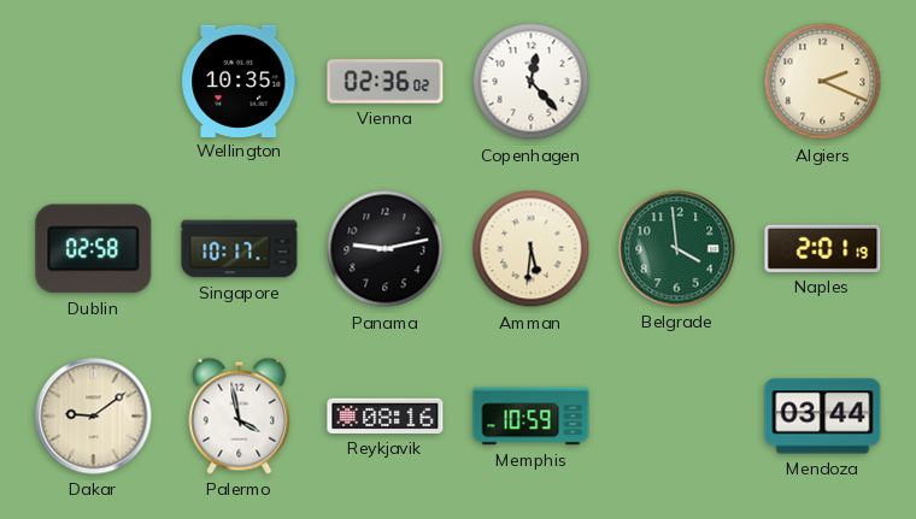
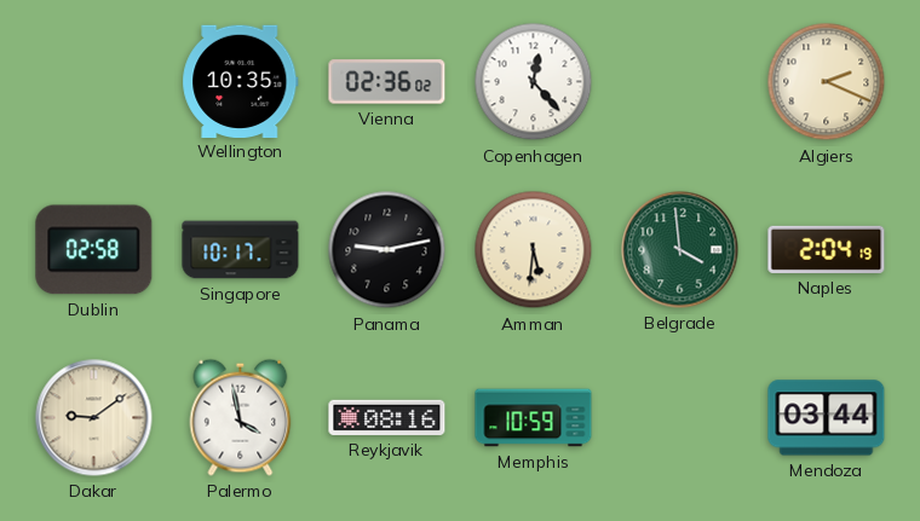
Naples: 2:01 -> 2:04
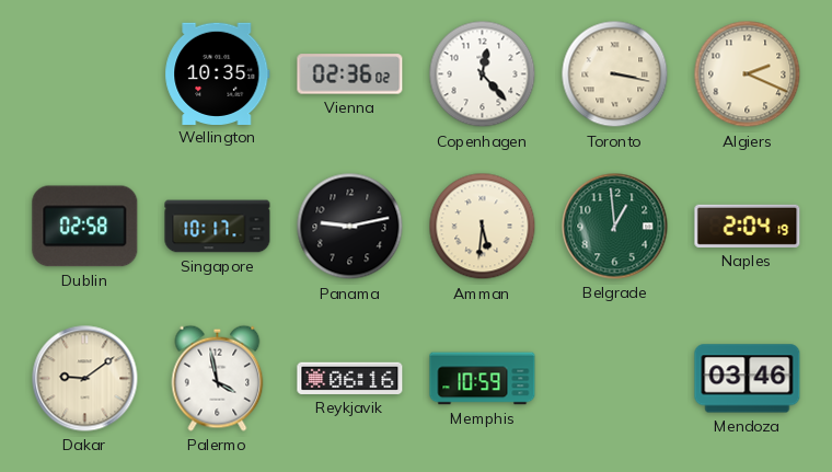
Toronto: none -> 3:17
Belgrade: 3:59 -> 12:59
Reykjavik: 08:16 -> 06:16
Mendoza: 03:44 -> 03:46
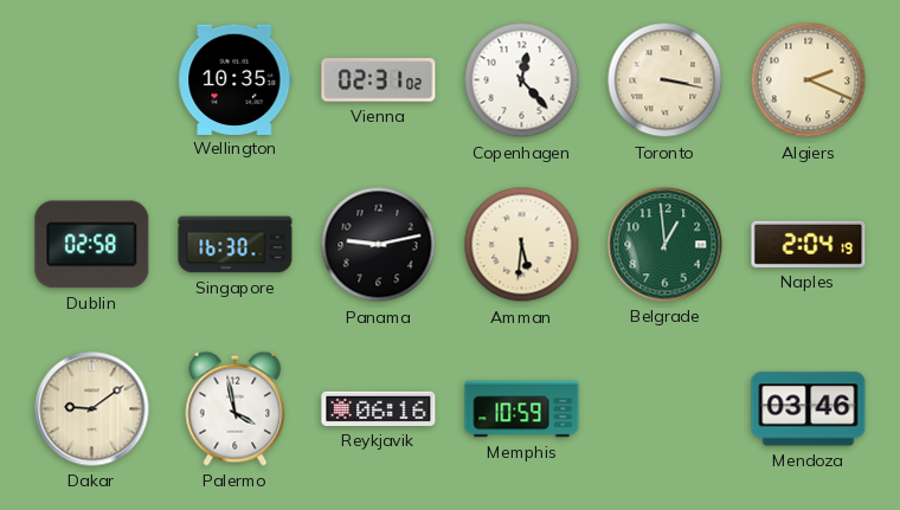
Vienna: 02:36 -> 02:31
Singapore: 10:17 -> 16:30
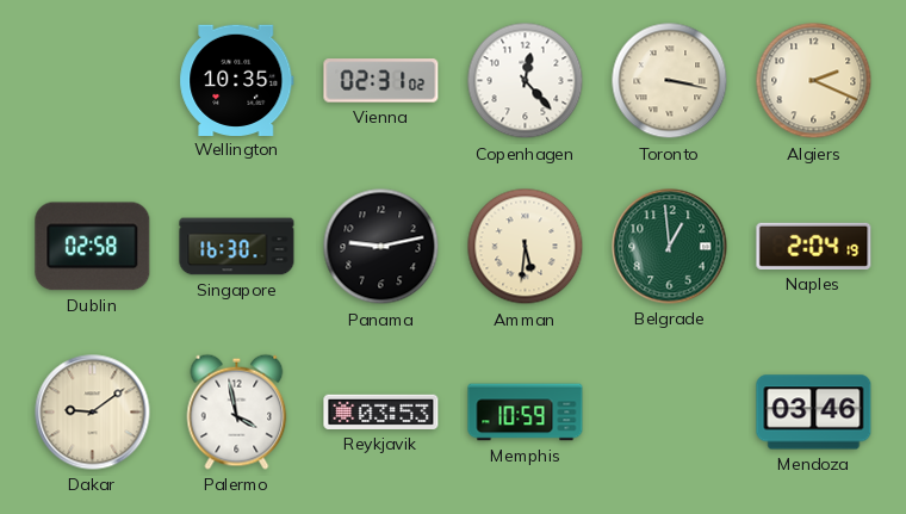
Reykjavik: 06:16 -> 03:53
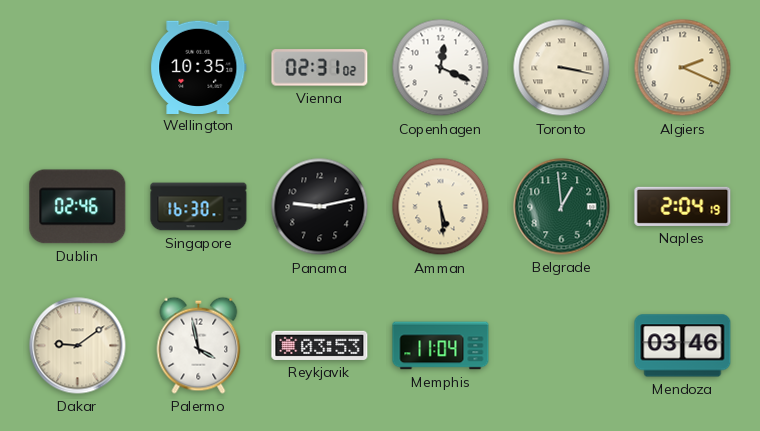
Copenhagen: 12:23 -> 12:19
Dublin: 02:58 -> 02:46
Amman: 5:31 -> 5:29
Memphis: 10:59 -> 11:04
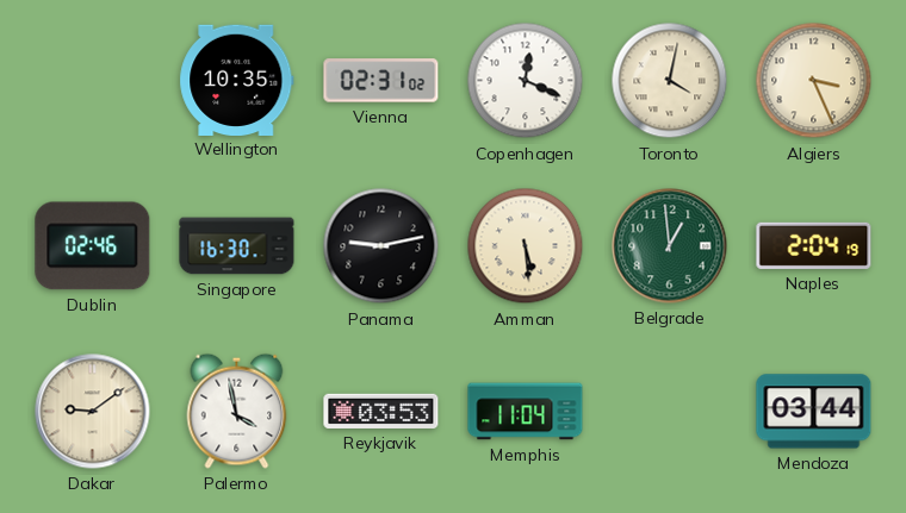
Toronto: 3:17 -> 4:02
Algiers: 2:19 -> 3:26
Mendoza: 03:46 -> 03:44
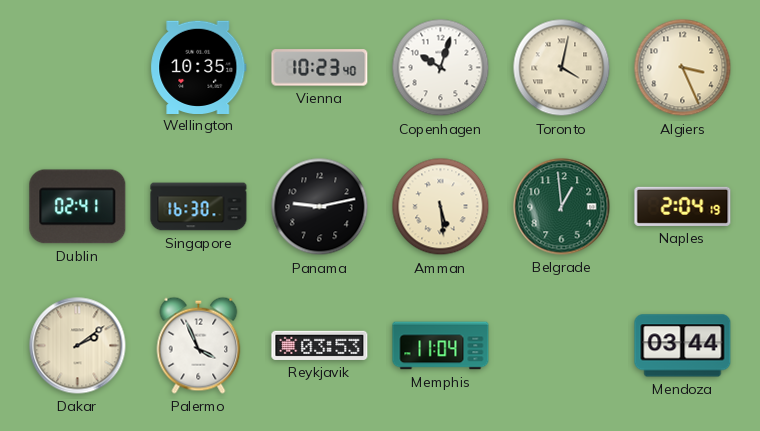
Vienna: 02:31 -> 10:23
Copenhagen: 12:19 -> 10:03
Dublin: 02:46 -> 02:41
Dakar: 9:09 -> 2:09
Palermo: 3:58 -> 3:56
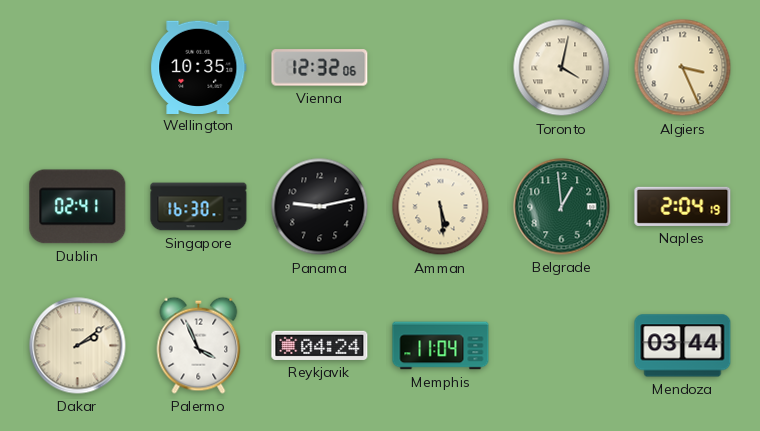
Vienna: 10:23 -> 12:32
Copenhagen: 10:03 -> none
Reykjavik: 03:53 -> 04:24
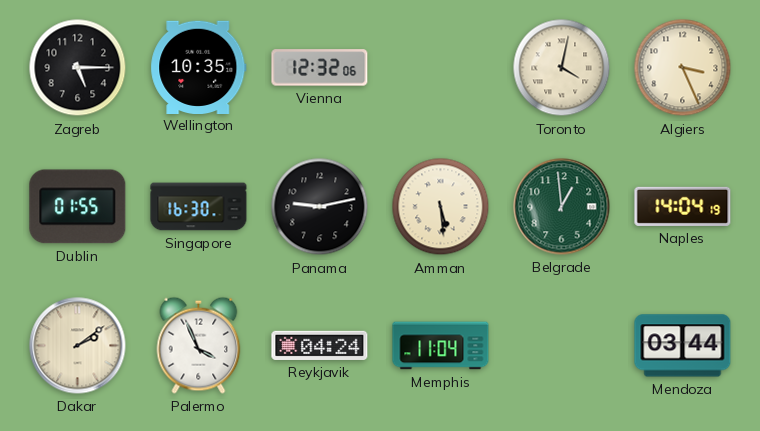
Zagreb: none -> 5:15
Dublin: 02:41 -> 01:55
Naples: 2:04 -> 14:04
